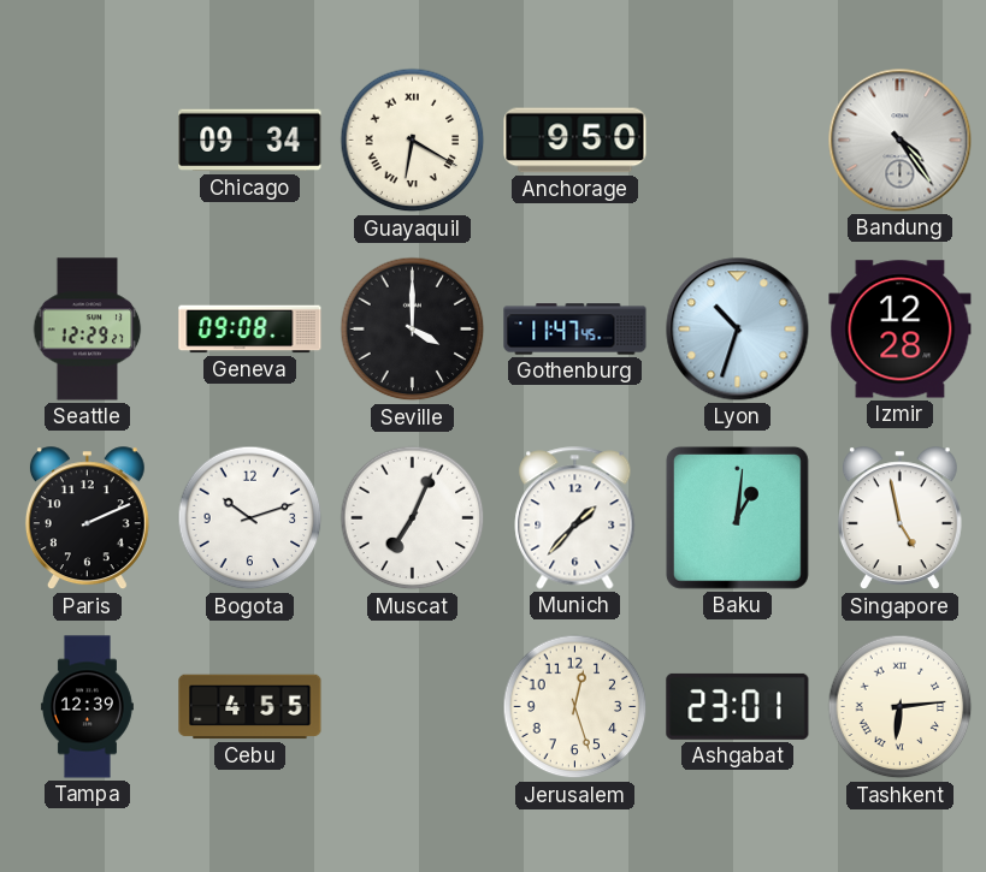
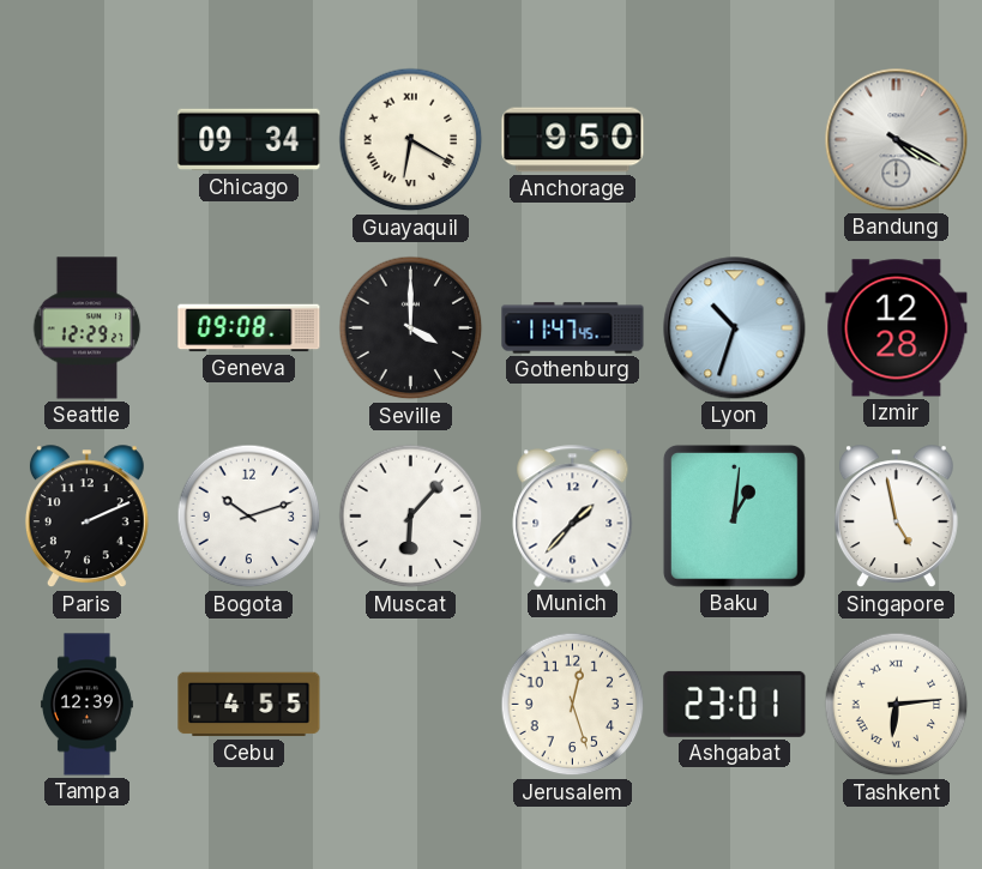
Bandung: 4:24 -> 4:20
Muscat: 7:04 -> 6:07
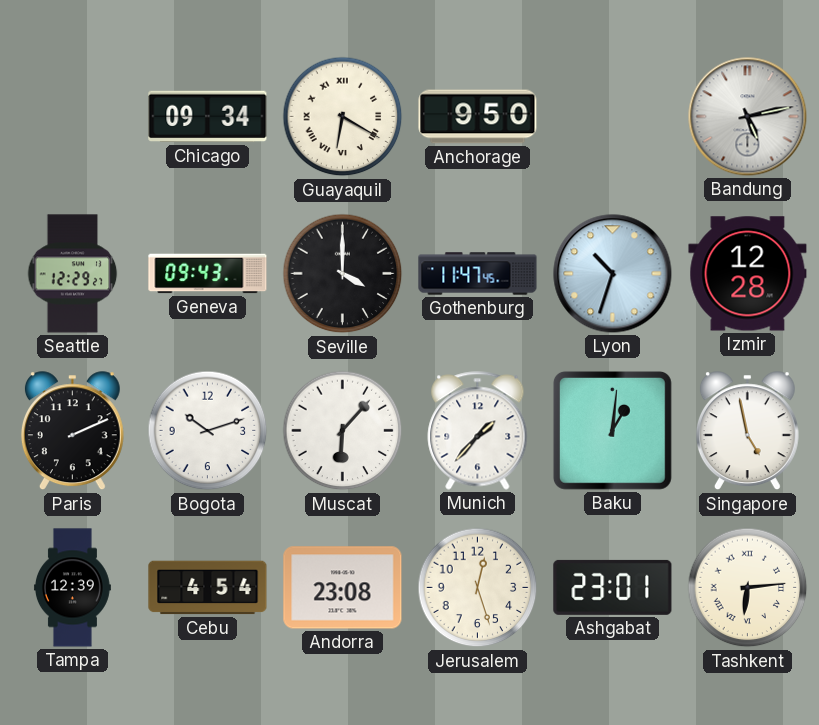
Bandung: 4:20 -> 5:13
Geneva: 09:08 -> 09:43
Cebu: 4:55 -> 4:54
Andorra: none -> 23:08
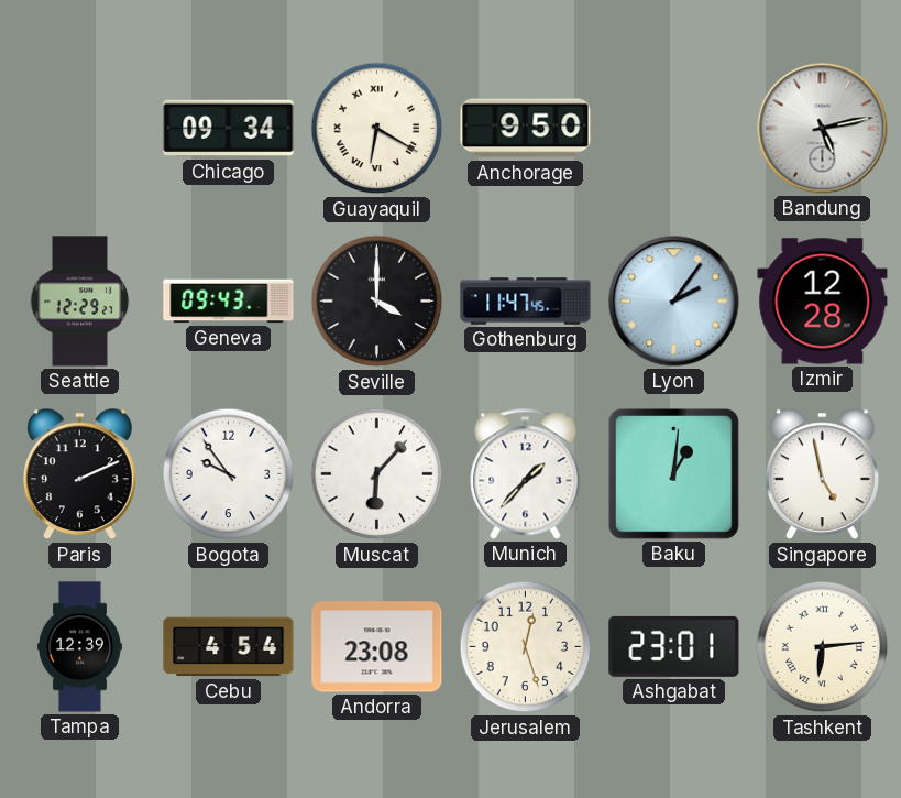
Lyon: 10:33 -> 2:06
Bogota: 10:12 -> 9:54
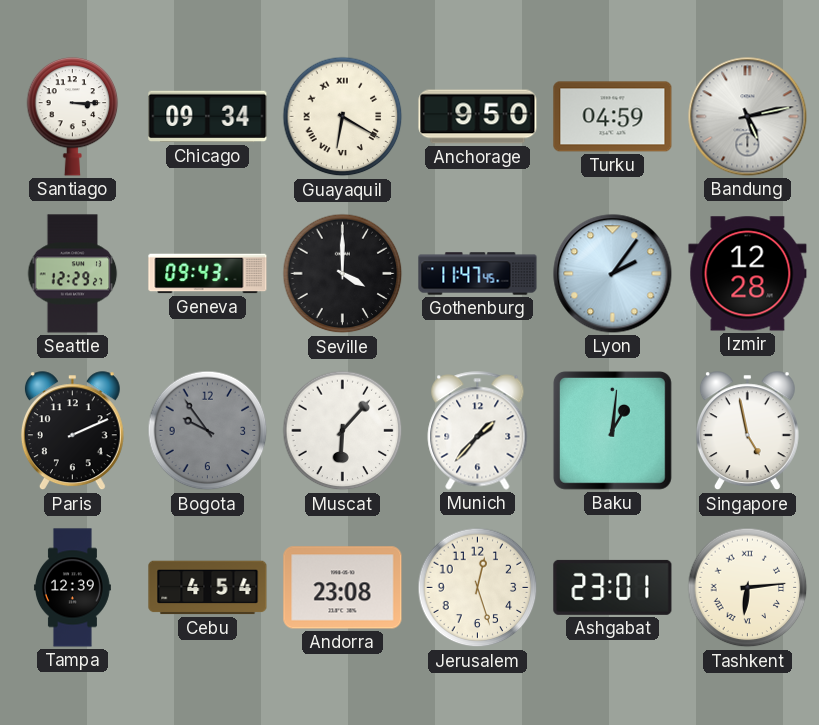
Santiago: none -> 3:15
Turku: none -> 04:59
Bogota dial: white -> grey
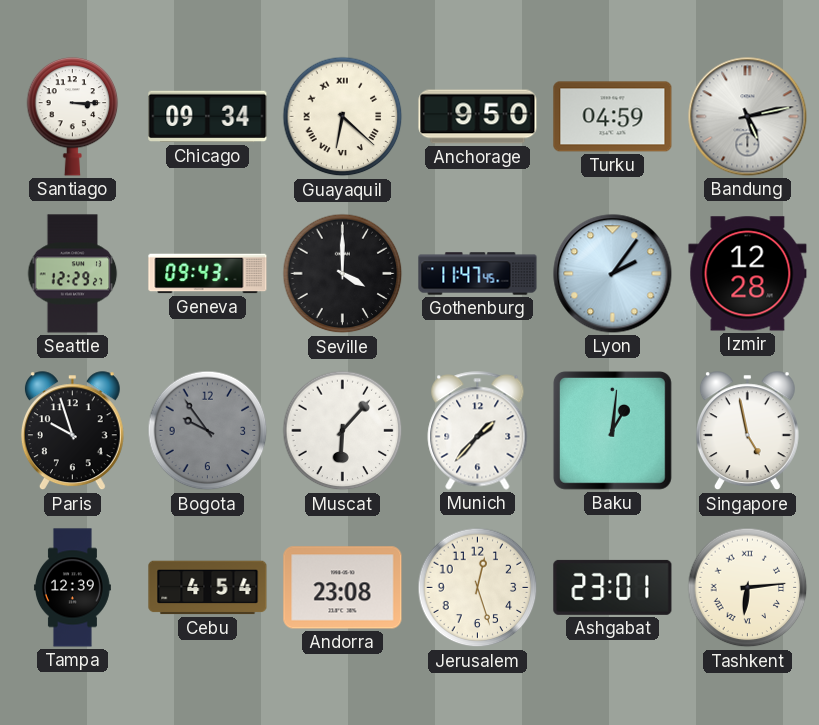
Guayaquil: 6:20 -> 6:22
Paris: 2:11 -> 9:57
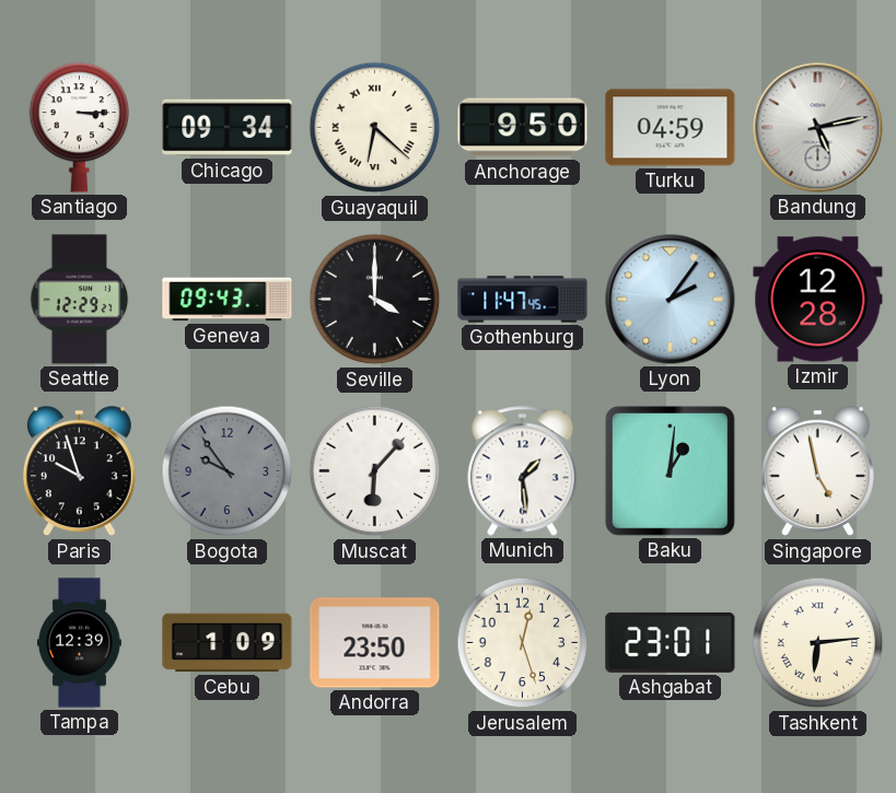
Munich: 1:37 -> 1:29
Cebu: 4:54 -> 1:09
Andorra: 23:08 -> 23:50
